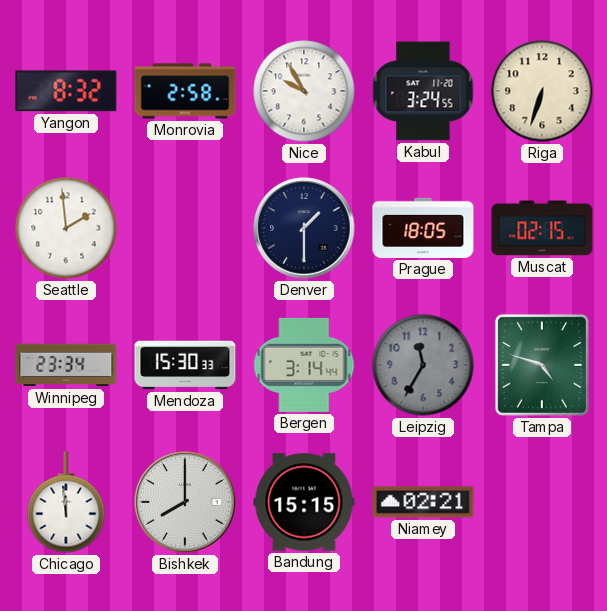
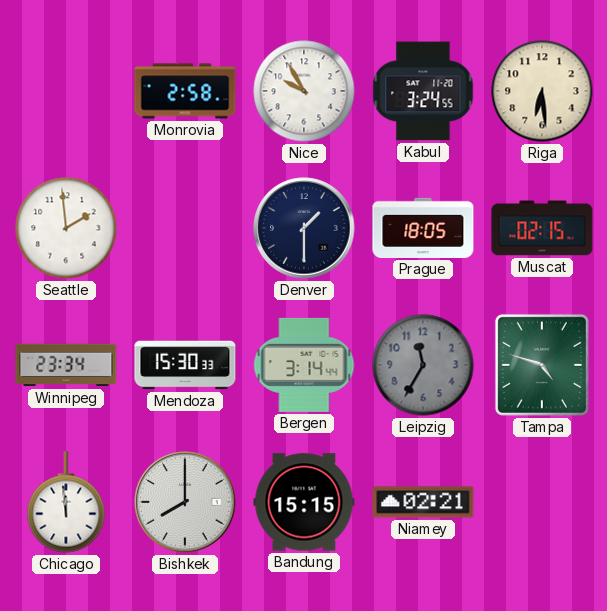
Yangon: 8:32 -> none
Riga: 6:33 -> 6:29
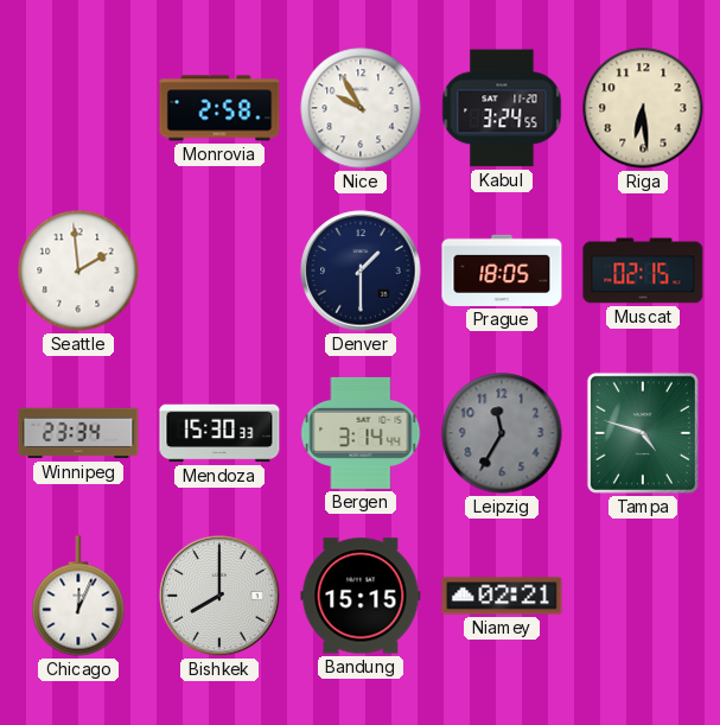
Chicago: 11:59 -> 12:04
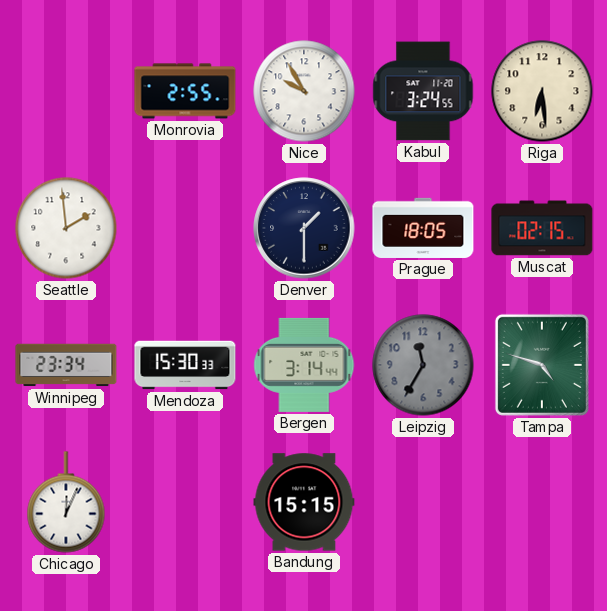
Monrovia: 2:58 -> 2:55
Bishkek: 8:00 -> none
Niamey: 02:21 -> none
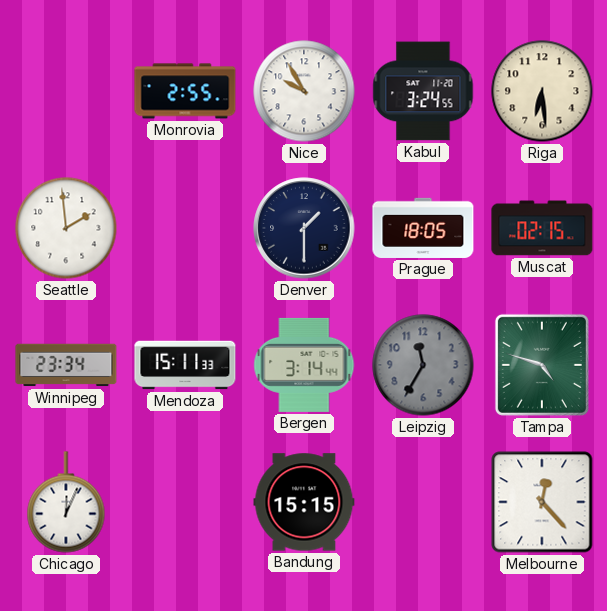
Mendoza: 15:30 -> 15:11
Melbourne: none -> 12:23
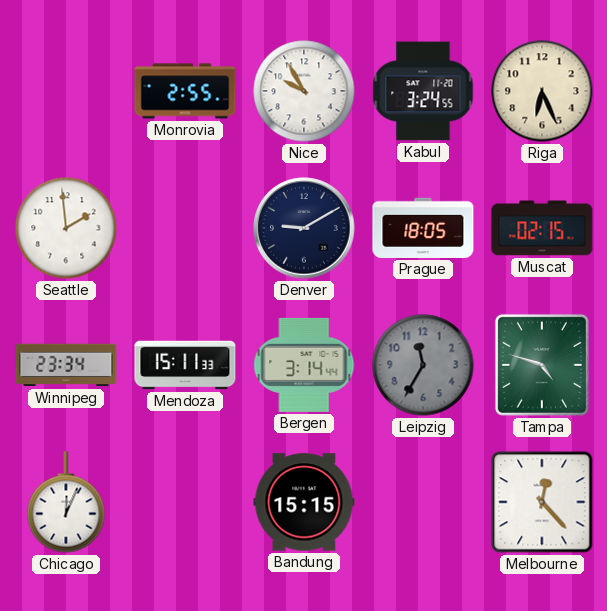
Riga: 6:29 -> 6:26
Denver: 1:30 -> 9:10
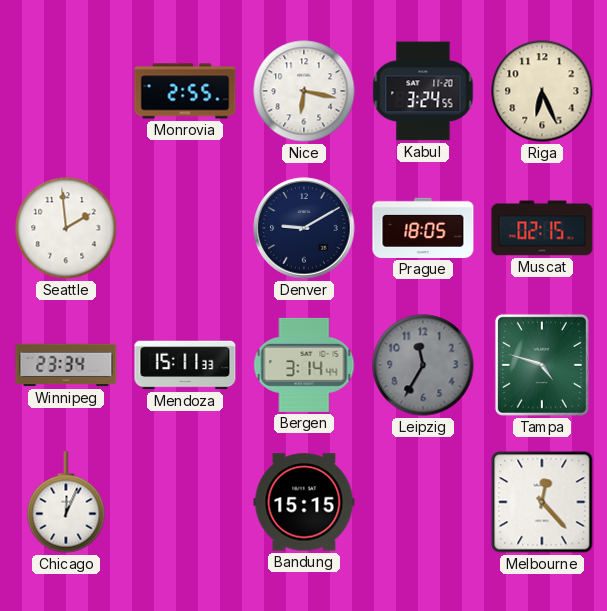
Nice: 9:55 -> 6:17
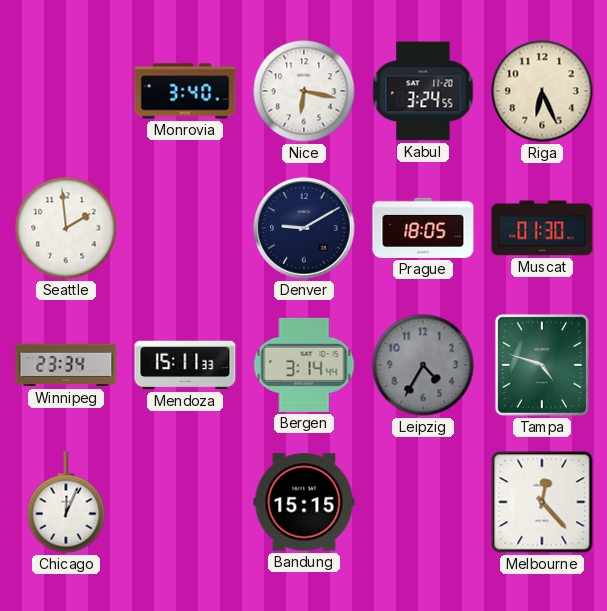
Monrovia: 2:55 -> 3:40
Muscat: 02:15 -> 01:30
Leipzig: 11:35 -> 4:35
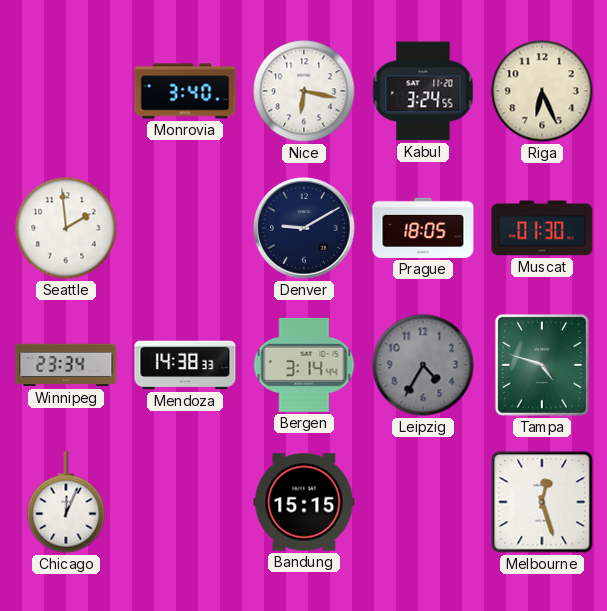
Mendoza: 15:11 -> 14:38
Melbourne: 12:23 -> 12:27
